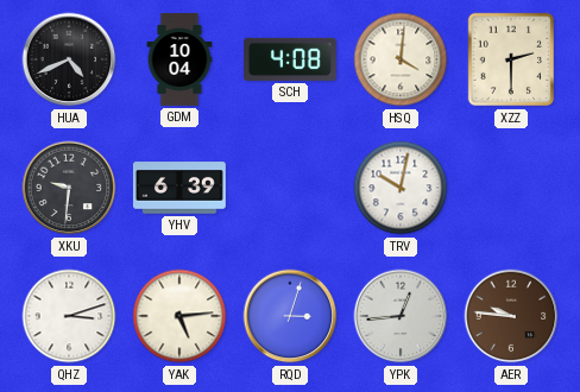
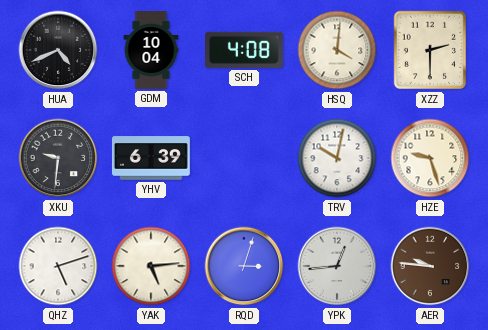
HZE: none -> 9:27
QHZ: 3:12 -> 5:12
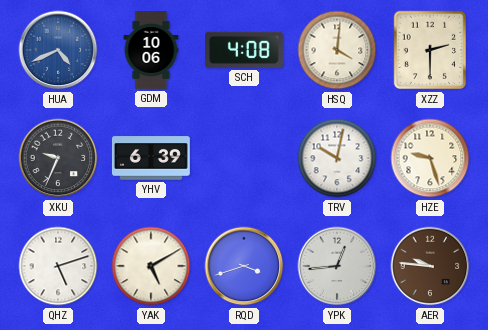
HUA dial: black -> blue
GDM: 10:04 -> 10:06
XKU: 9:31 -> 9:34
YAK: 5:14 -> 5:10
RQD: 3:03 -> 3:42
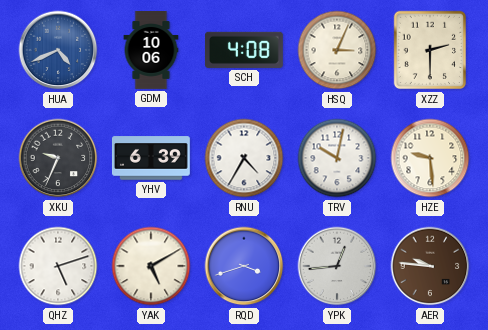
HSQ: 4:01 -> 3:04
RNU: none -> 4:35
HZE: 9:27 -> 9:29
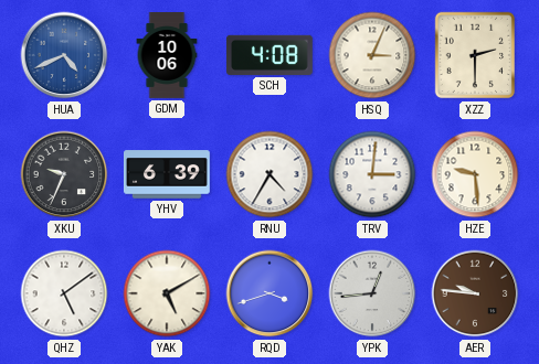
TRV: 10:02 -> 3:01
QHZ: 5:12 -> 5:09
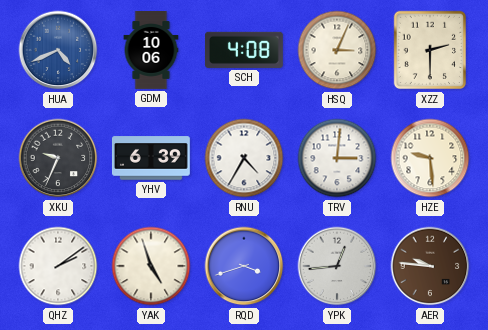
QHZ: 5:09 -> 2:09
YAK: 5:10 -> 4:57
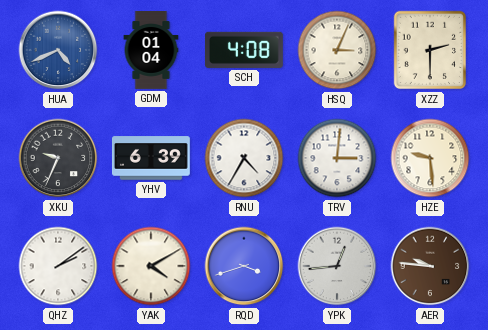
GDM: 10:06 -> 01:04
YAK: 4:57 -> 4:10
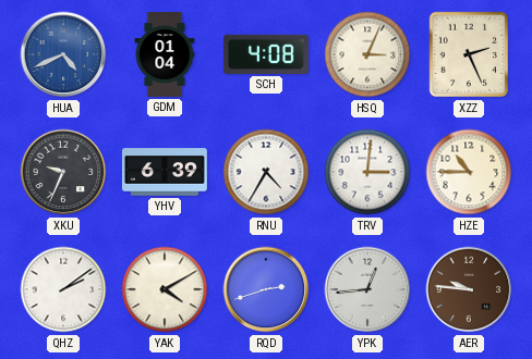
XZZ: 2:30 -> 2:26
HZE: 9:29 -> 10:45
RQD: 3:42 -> 2:42
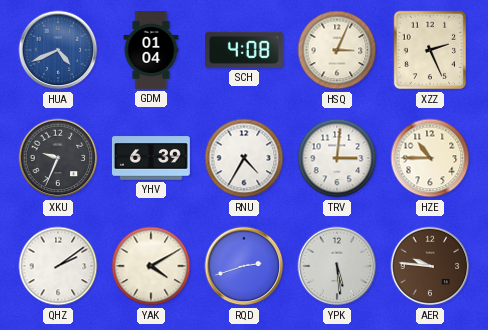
YPK: 12:44 -> 5:29
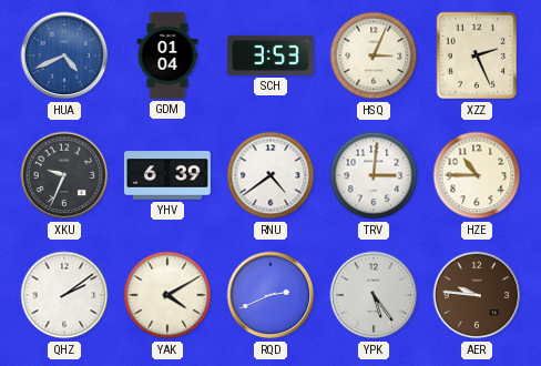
SCH: 4:08 -> 3:53
RNU: 4:35 -> 4:39
RQD: 2:42 -> 2:41
YPK: 5:29 -> 5:24
